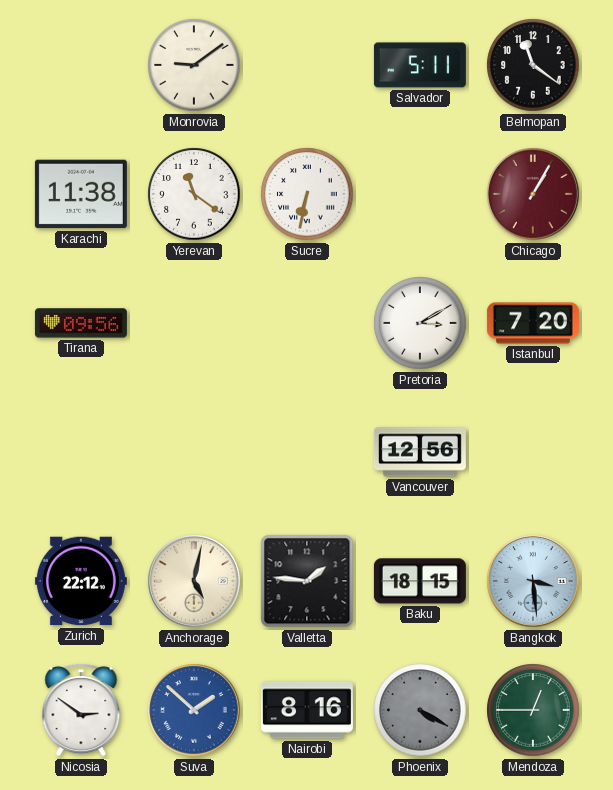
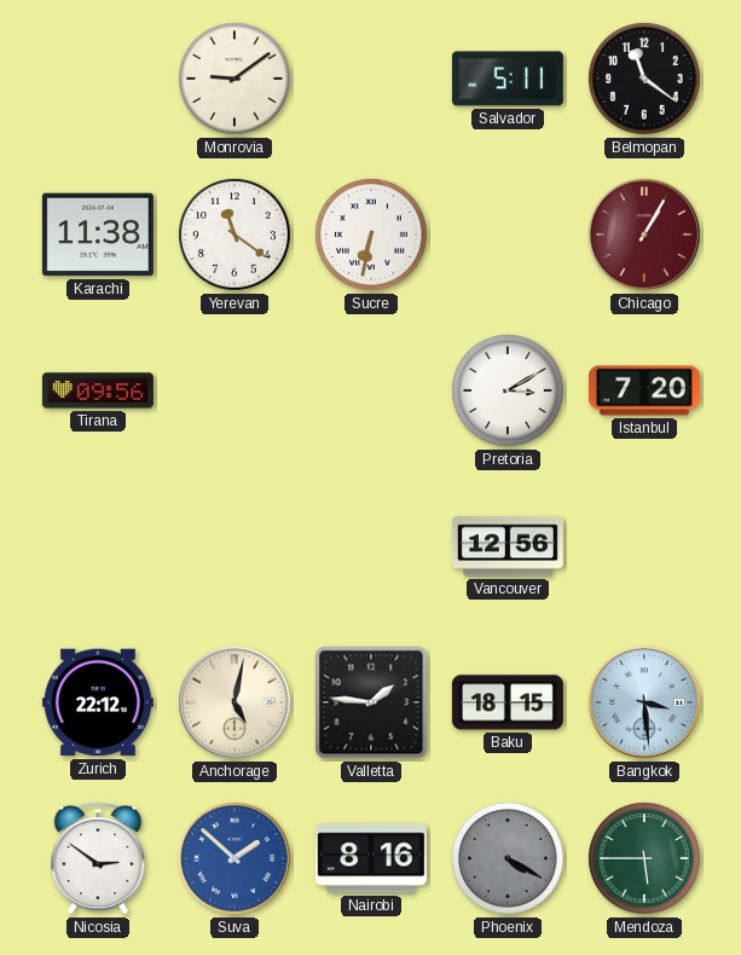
Mendoza: 12:45 -> 5:45
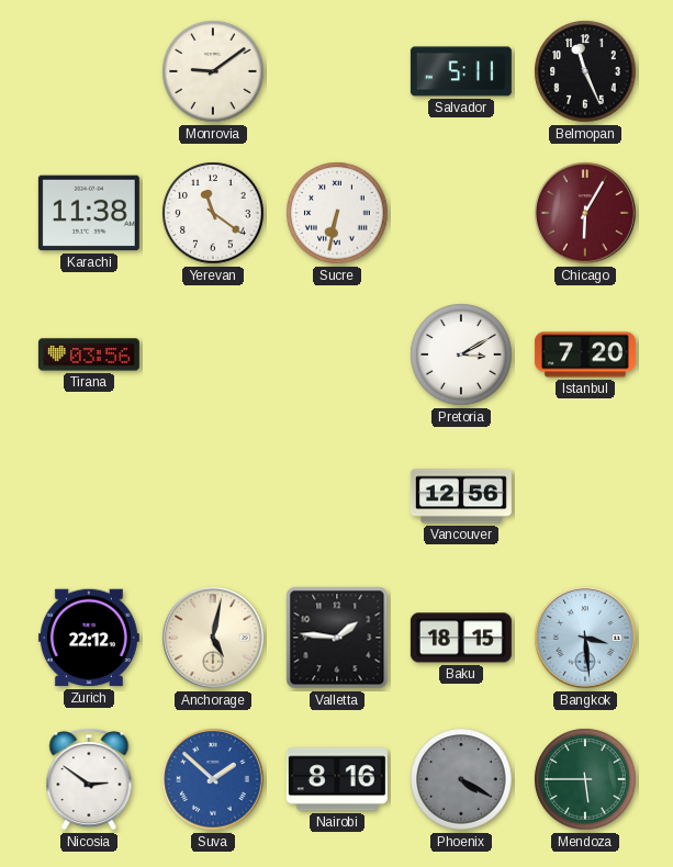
Belmopan: 11:21 -> 11:26
Chicago: 1:05 -> 6:05
Tirana: 09:56 -> 03:56
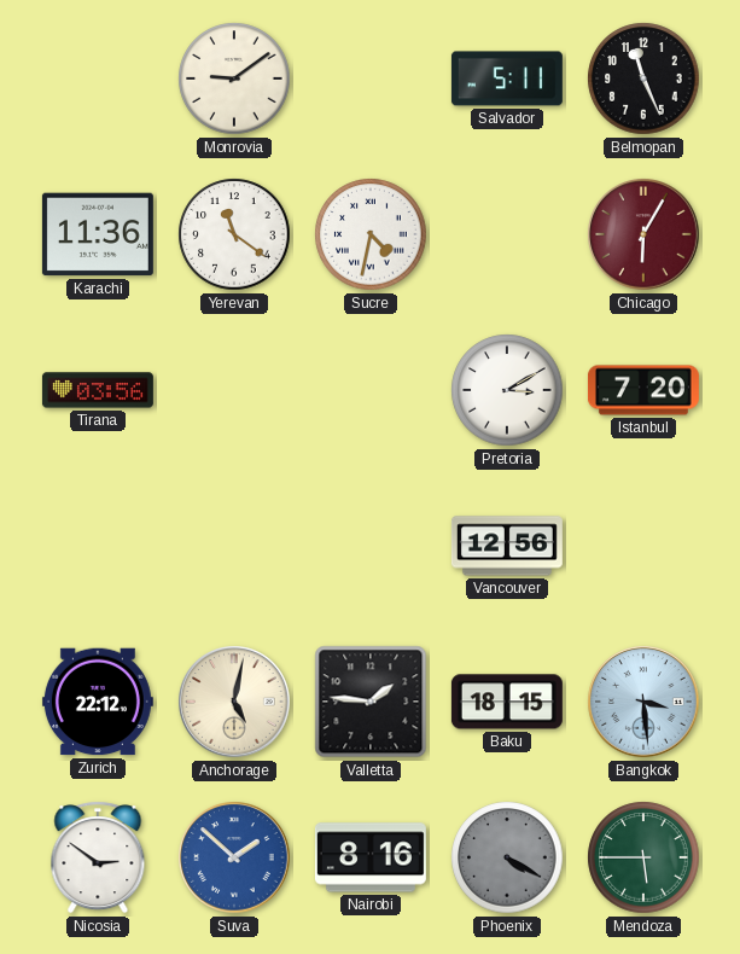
Karachi: 11:38 -> 11:36
Sucre: 6:32 -> 4:32
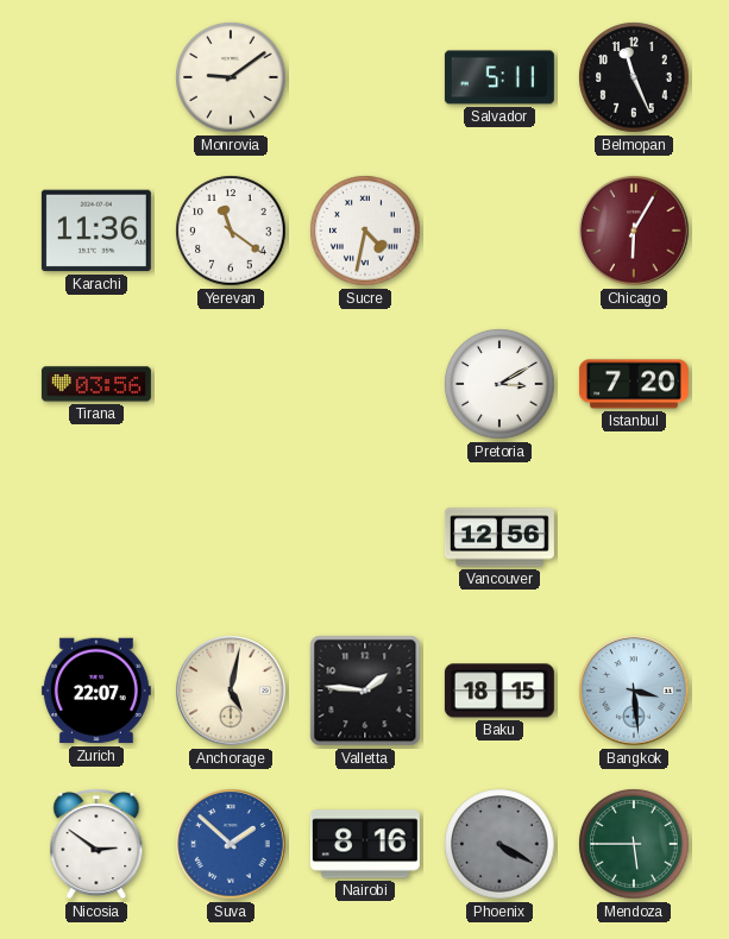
Zurich: 22:12 -> 22:07
